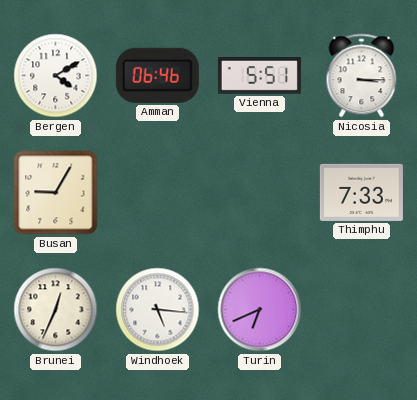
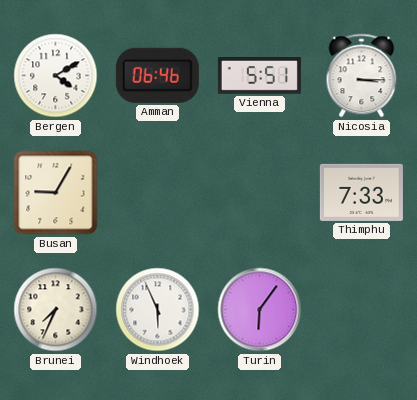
Brunei: 12:34 -> 7:34
Windhoek: 5:16 -> 5:56
Turin: 6:41 -> 6:06
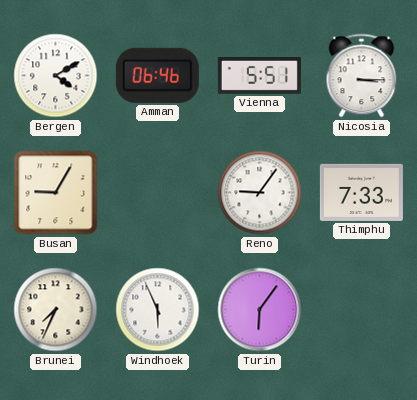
Reno: none -> 9:06
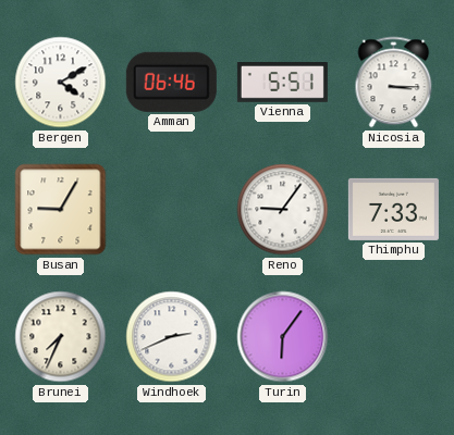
Windhoek: 5:56 -> 2:41
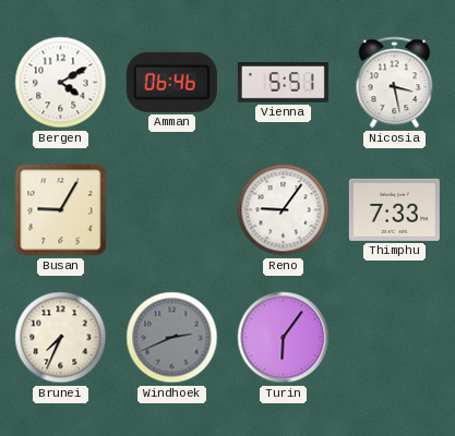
Nicosia: 3:15 -> 3:28
Windhoek dial: white -> grey
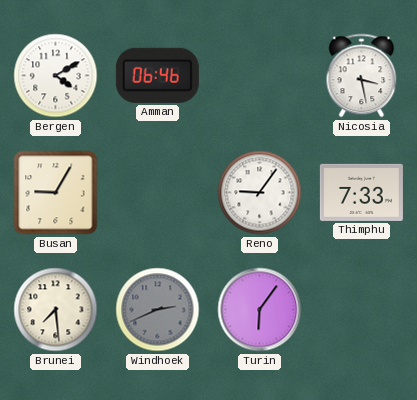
Vienna: 5:51 -> none
Brunei: 7:34 -> 7:29
